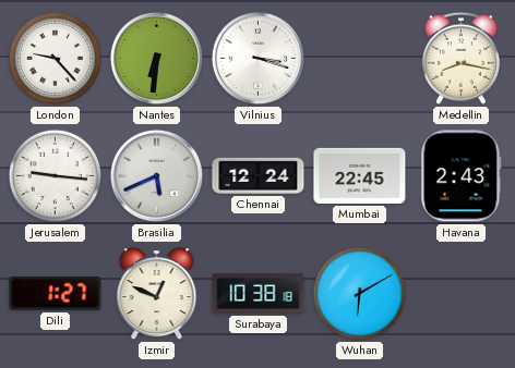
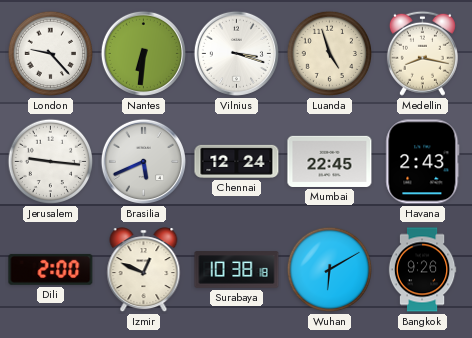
Luanda: none -> 4:57
Dili: 1:27 -> 2:00
Bangkok: none -> 9:26
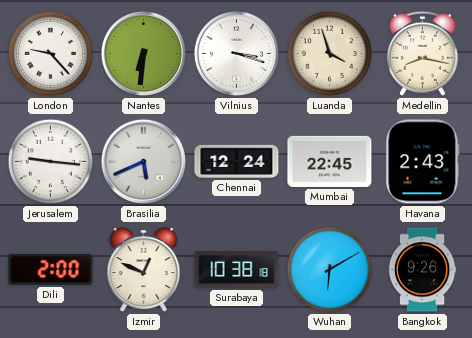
Luanda: 4:57 -> 3:57
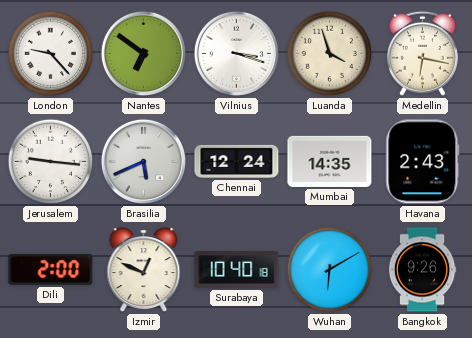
Nantes: 6:31 -> 6:51
Medellin: 8:17 -> 6:17
Mumbai: 22:45 -> 14:35
Surabaya: 10:38 -> 10:40
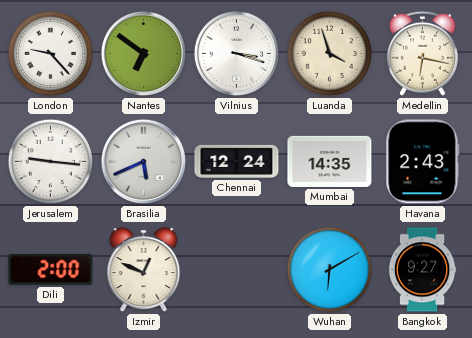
Surabaya: 10:40 -> none
Bangkok: 9:26 -> 9:27
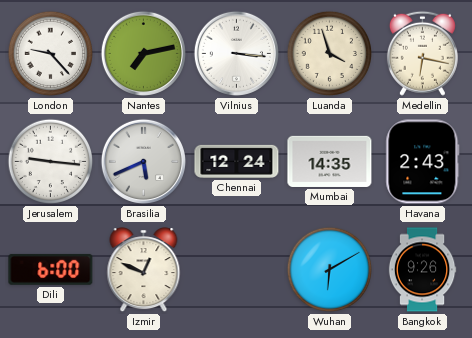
Nantes: 6:51 -> 7:13
Vilnius: 3:18 -> 3:16
Dili: 2:00 -> 6:00
Bangkok: 9:27 -> 9:26
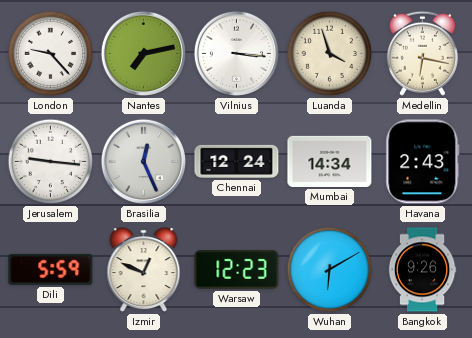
Brasilia: 5:41 -> 12:26
Mumbai: 14:35 -> 14:34
Dili: 6:00 -> 5:59
Warsaw: none -> 12:23
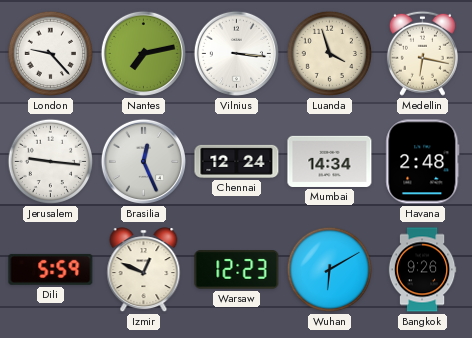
Havana: 2:43 -> 2:48
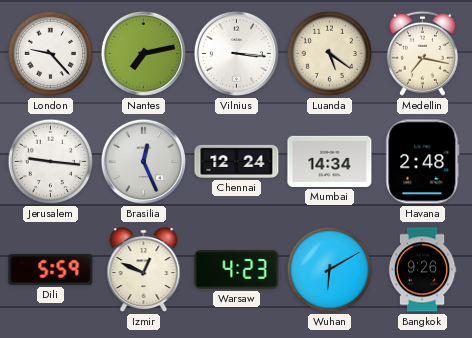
Luanda: 3:57 -> 5:21
Medellin: 6:17 -> 7:17
Warsaw: 12:23 -> 4:23
